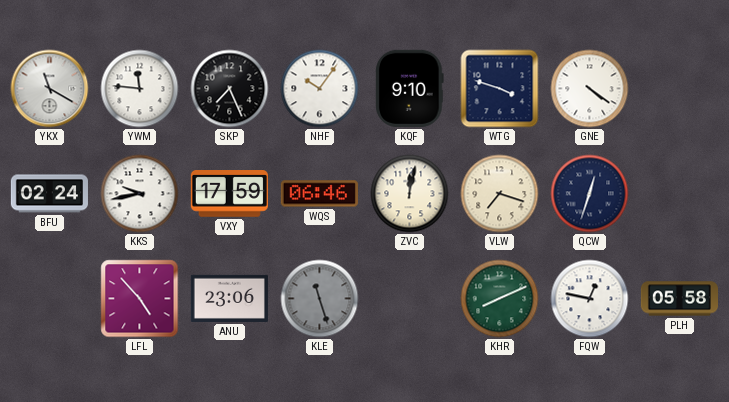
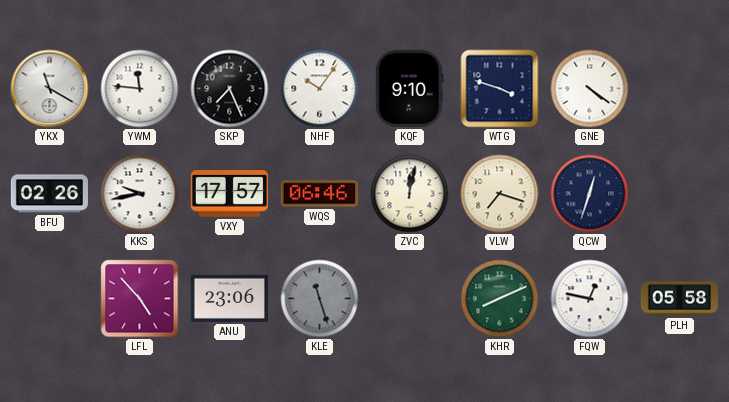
BFU: 02:24 -> 02:26
VXY: 17:59 -> 17:57
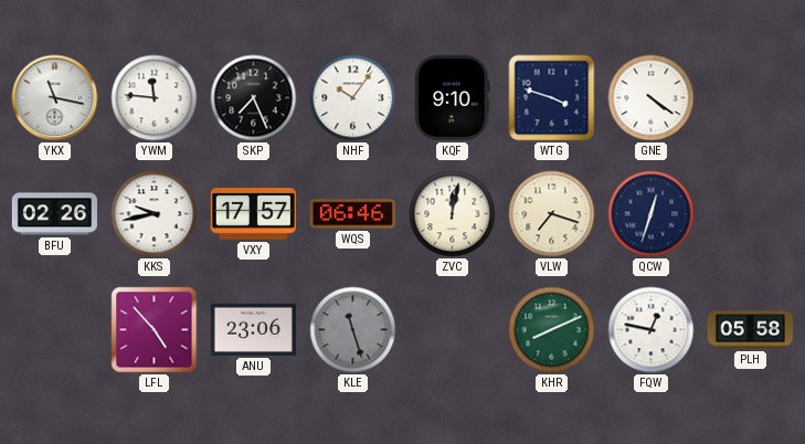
YKX: 11:20 -> 11:17
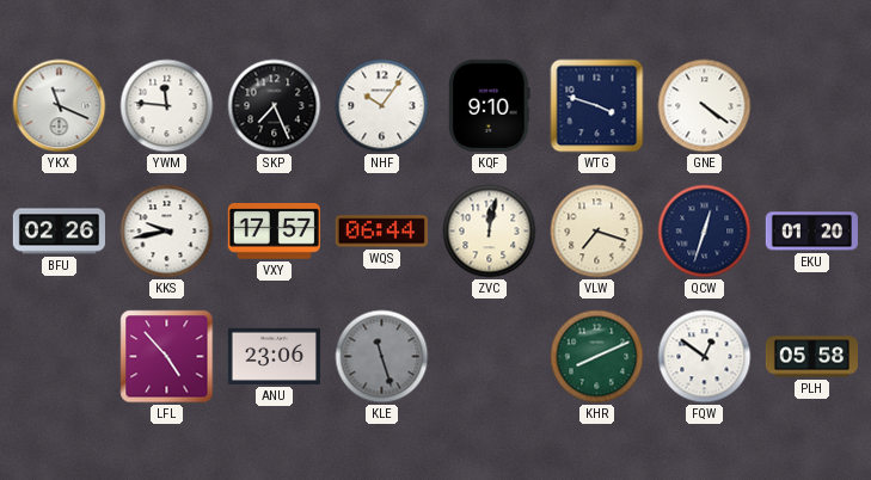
YKX: 11:17 -> 11:19
WQS: 06:46 -> 06:44
EKU: none -> 01:20
FQW: 12:47 -> 12:51
